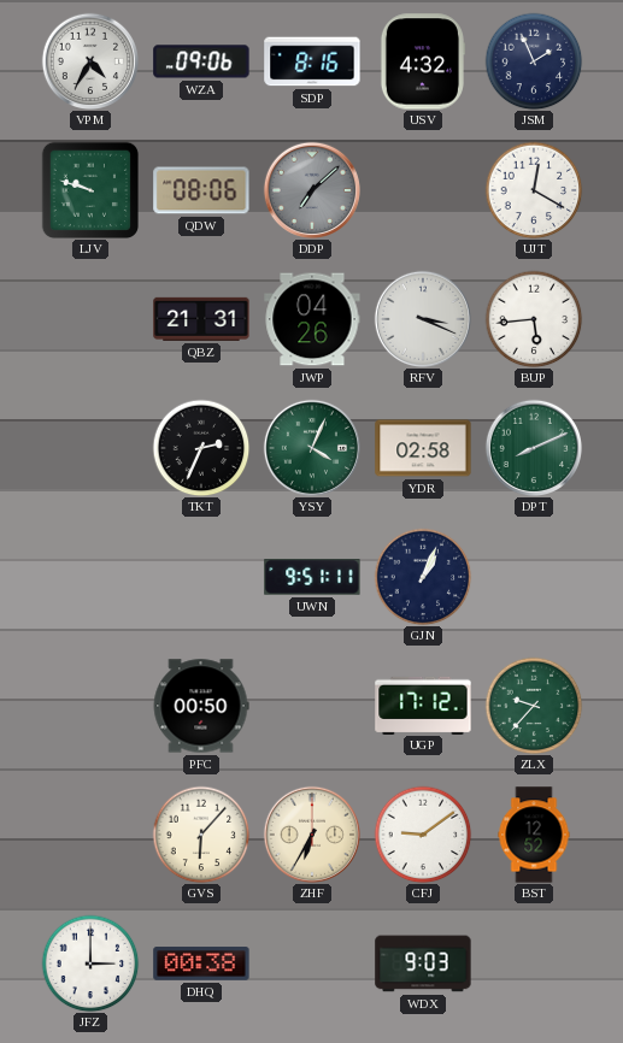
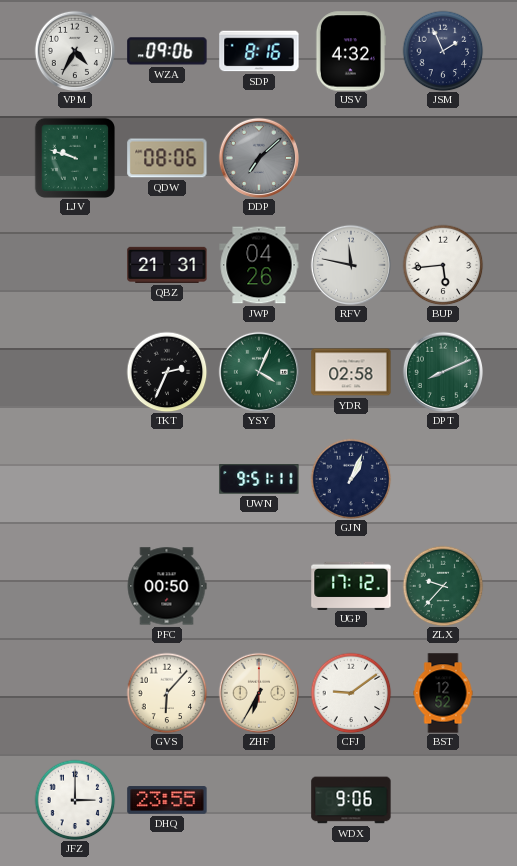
UJT: 12:20 -> none
RFV: 3:19 -> 11:47
DHQ: 00:38 -> 23:55
WDX: 9:03 -> 9:06
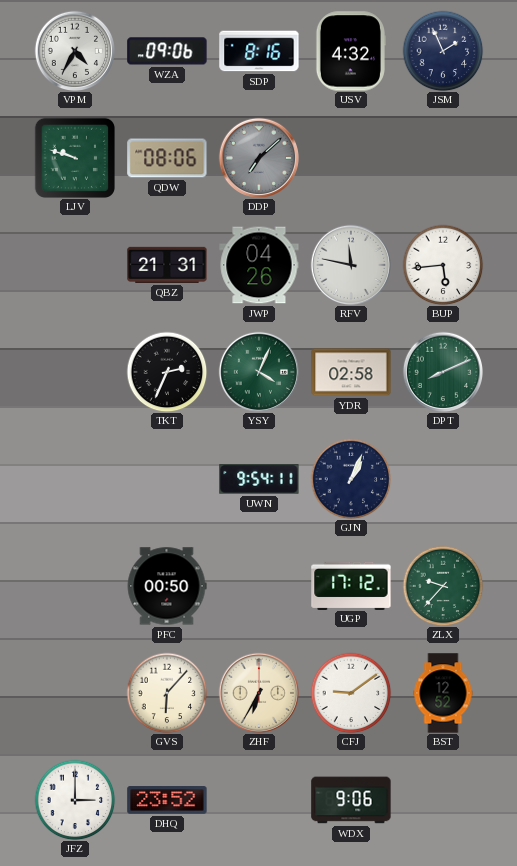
UWN: 9:51 -> 9:54
DHQ: 23:55 -> 23:52
